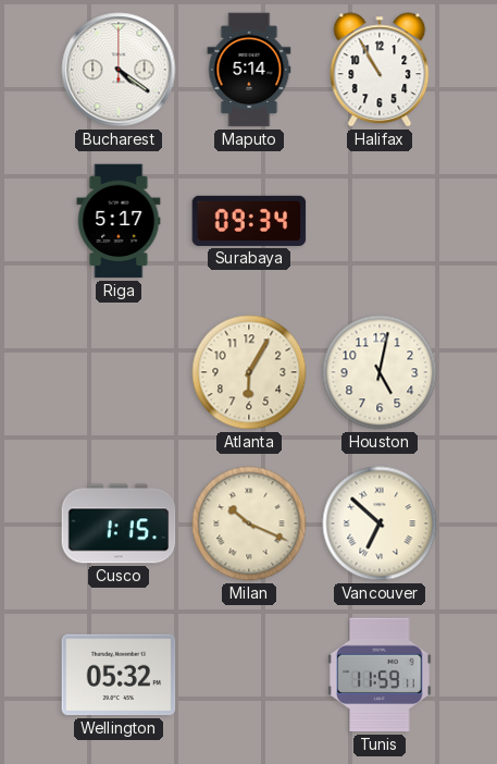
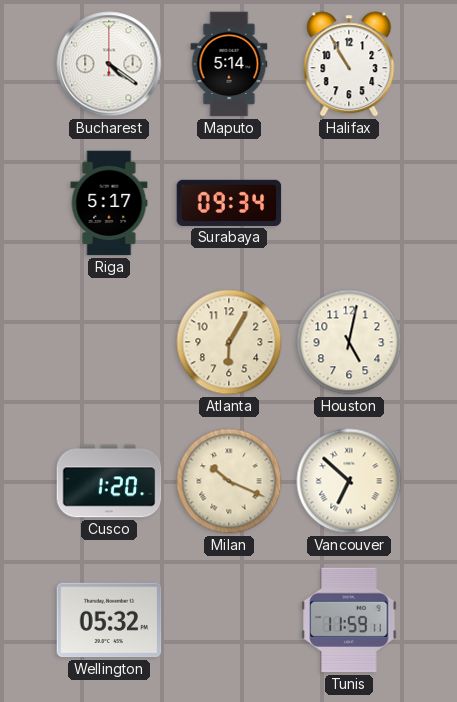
Cusco: 1:15 -> 1:20
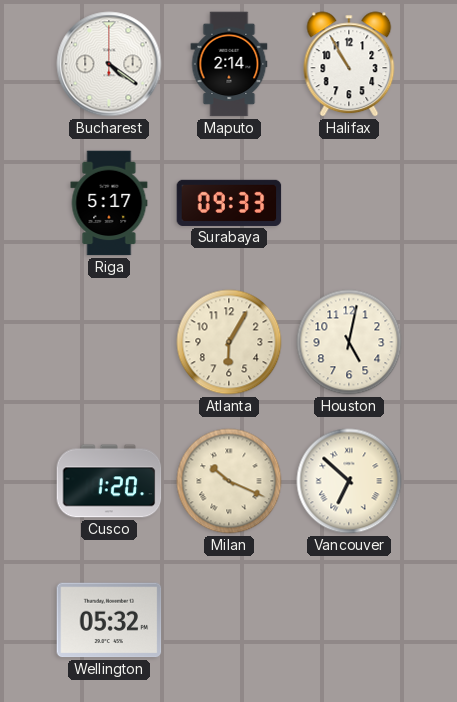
Maputo: 5:14 -> 2:14
Surabaya: 09:34 -> 09:33
Tunis: 11:59 -> none
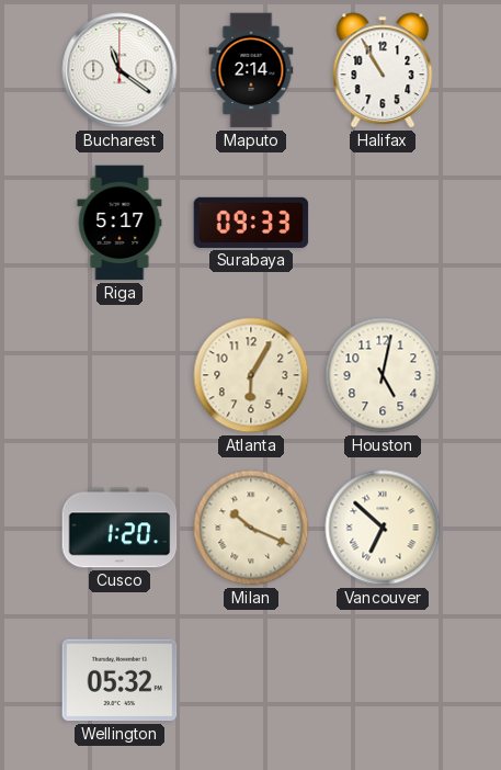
Bucharest: 4:21 -> 11:21
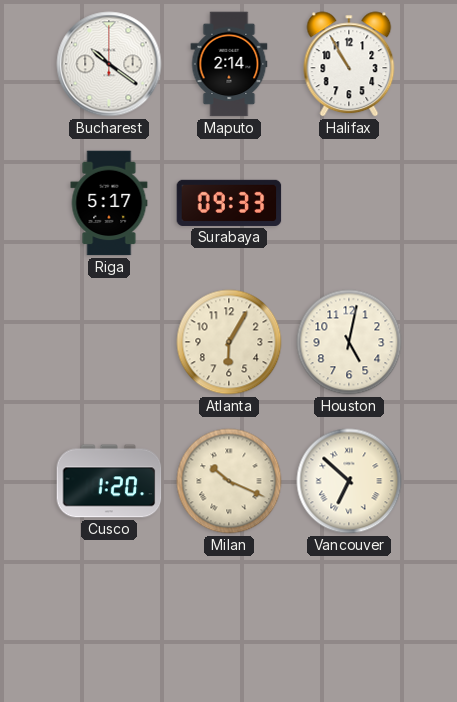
Bucharest: 11:21 -> 10:21
Wellington: 05:32 -> none
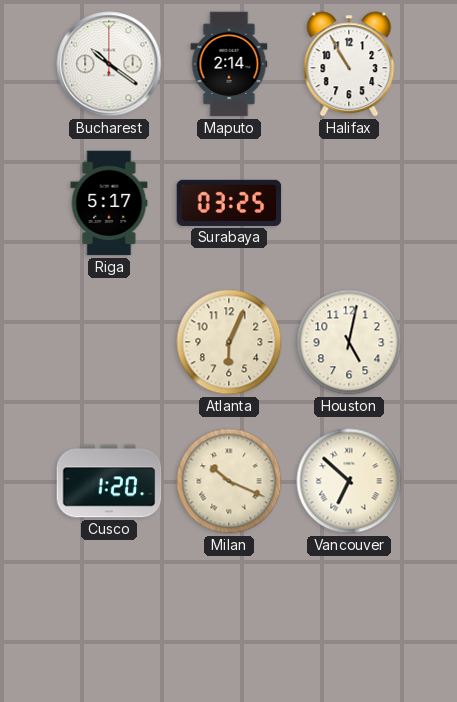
Surabaya: 09:33 -> 03:25
Atlanta: 6:05 -> 6:04
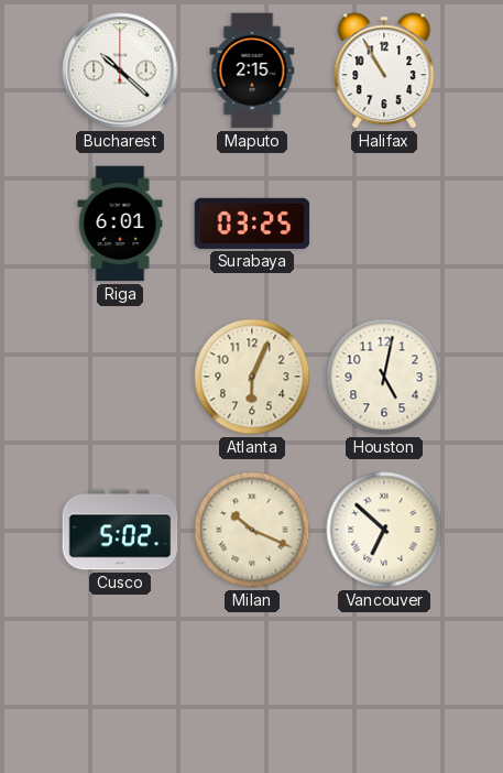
Bucharest: 10:21 -> 10:22
Maputo: 2:14 -> 2:15
Riga: 5:17 -> 6:01
Cusco: 1:20 -> 5:02
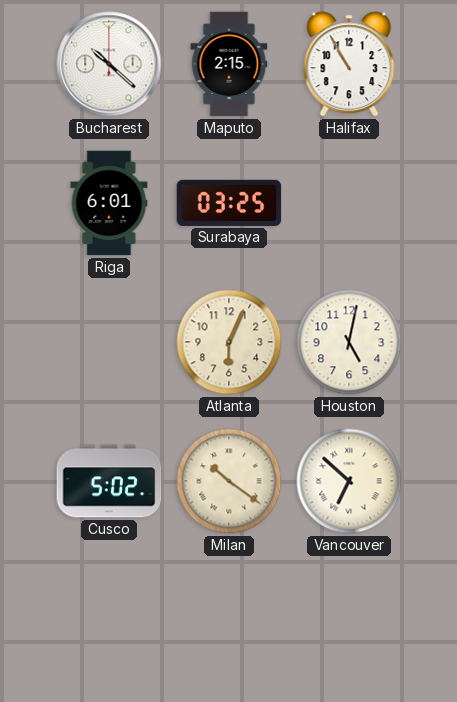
Milan: 10:19 -> 10:21
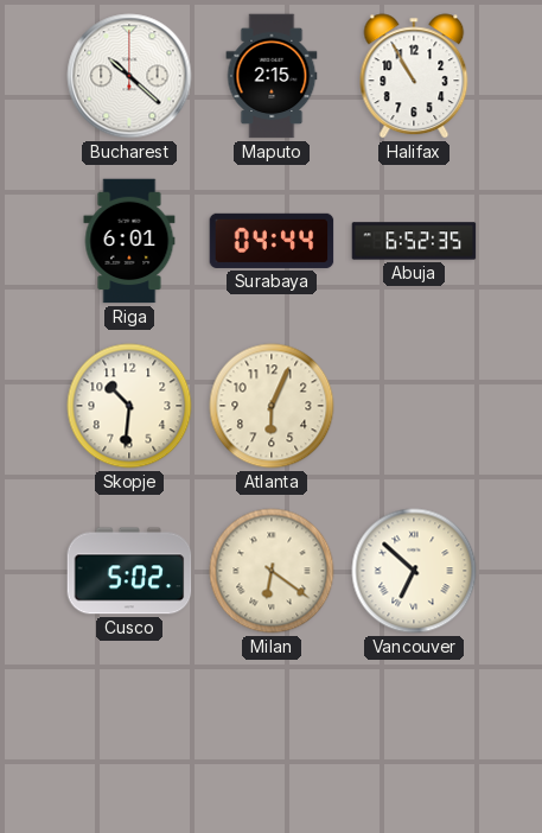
Surabaya: 03:25 -> 04:44
Abuja: none -> 6:52
Skopje: none -> 10:31
Houston: 5:02 -> none
Milan: 10:21 -> 6:21
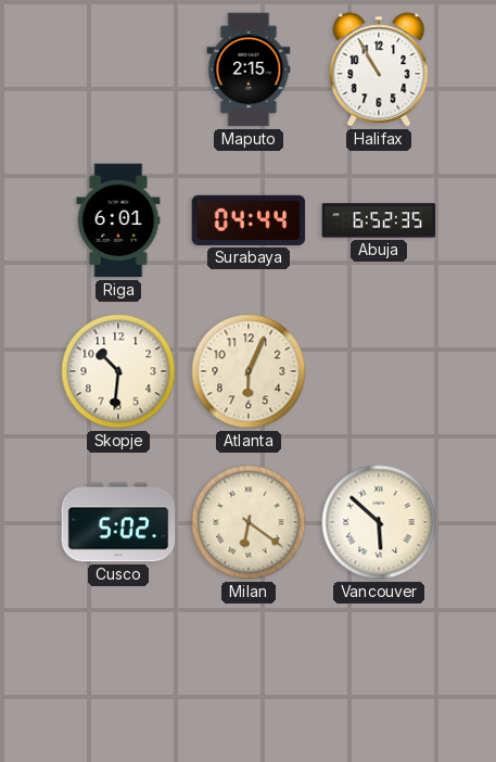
Bucharest: 10:22 -> none
Vancouver: 6:52 -> 5:52
